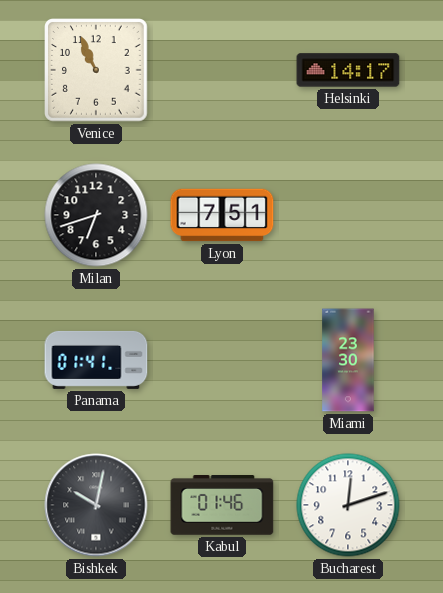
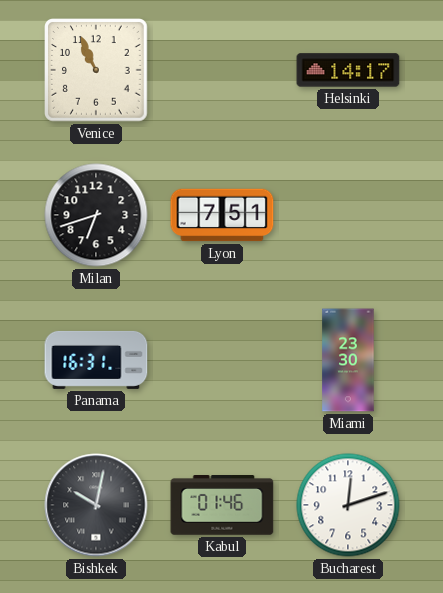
Panama: 01:41 -> 16:31
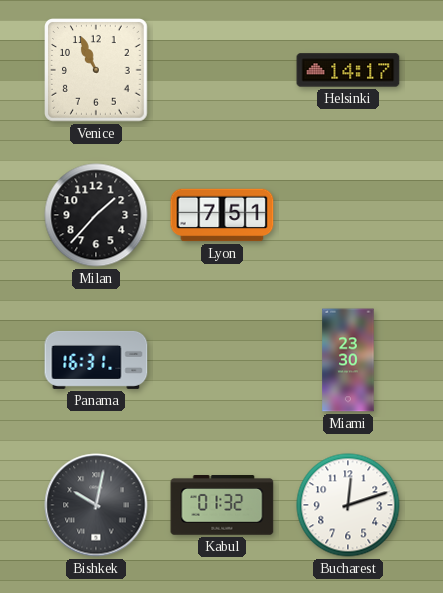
Milan: 6:42 -> 1:37
Kabul: 01:46 -> 01:32
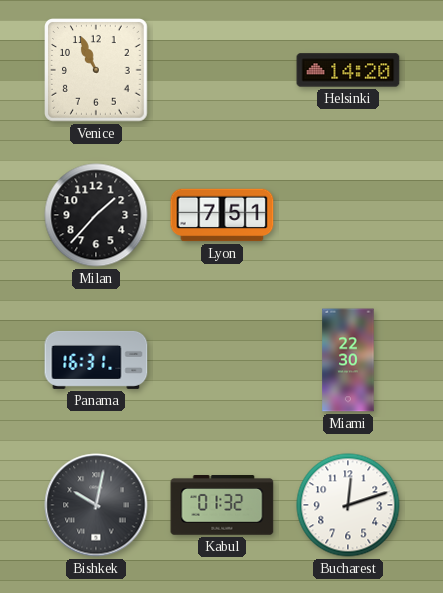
Helsinki: 14:17 -> 14:20
Miami: 23:30 -> 22:30
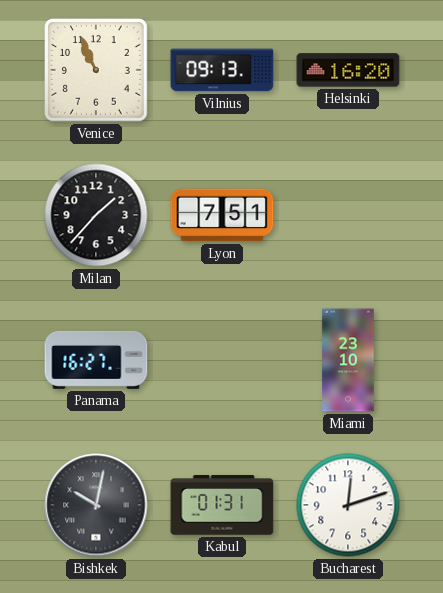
Vilnius: none -> 09:13
Helsinki: 14:20 -> 16:20
Panama: 16:31 -> 16:27
Miami: 22:30 -> 23:10
Kabul: 01:32 -> 01:31
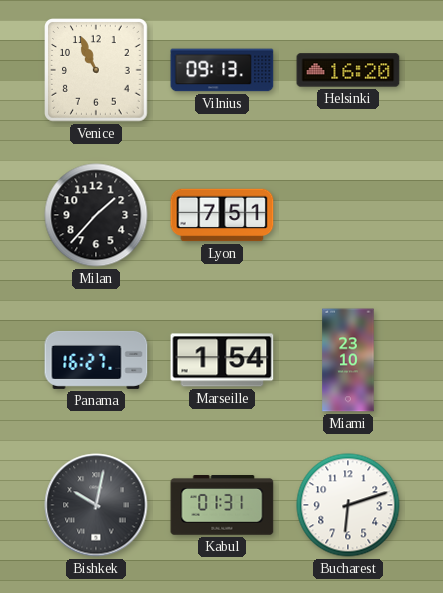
Marseille: none -> 1:54
Bucharest: 12:12 -> 6:12
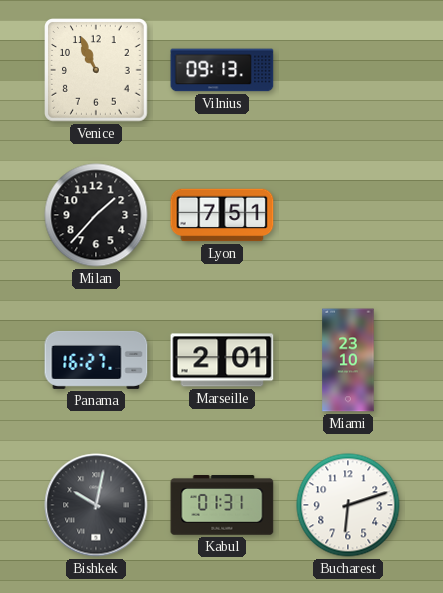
Helsinki: 16:20 -> none
Marseille: 1:54 -> 2:01
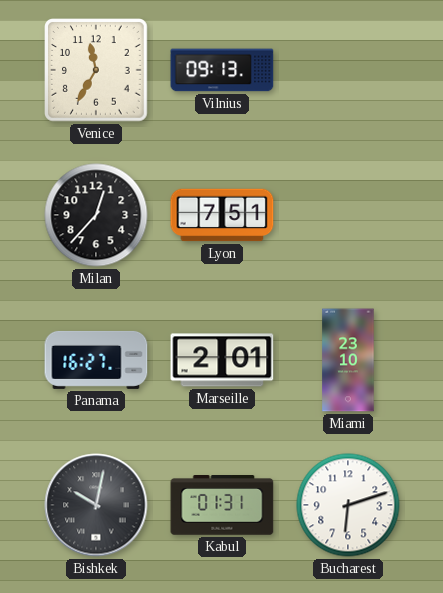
Venice: 10:56 -> 11:35
Milan: 1:37 -> 12:37
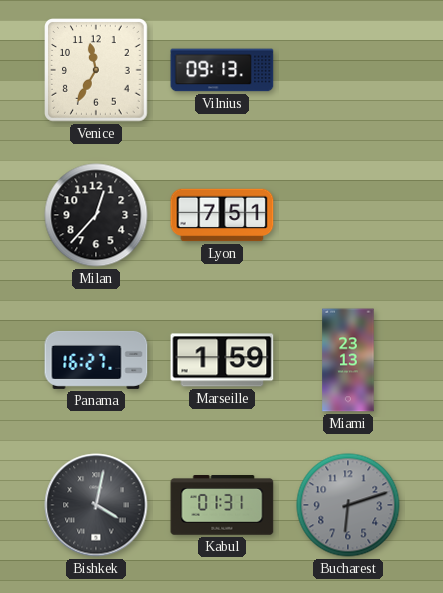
Marseille: 2:01 -> 1:59
Miami: 23:10 -> 23:13
Bishkek: 10:02 -> 4:02
Bucharest dial: white -> grey
